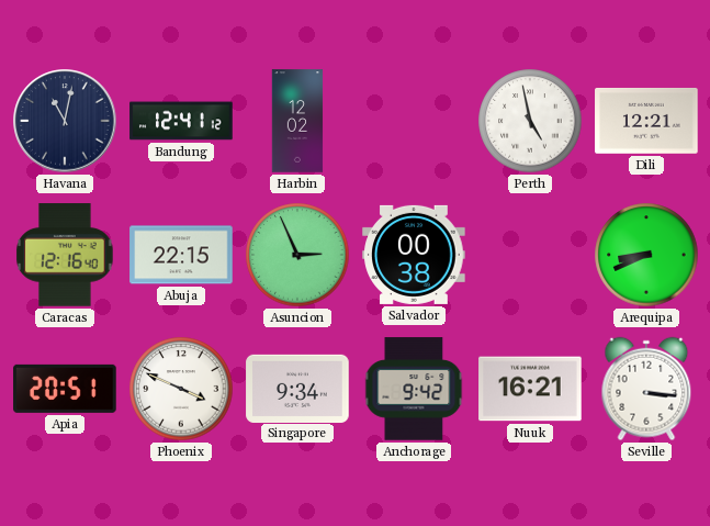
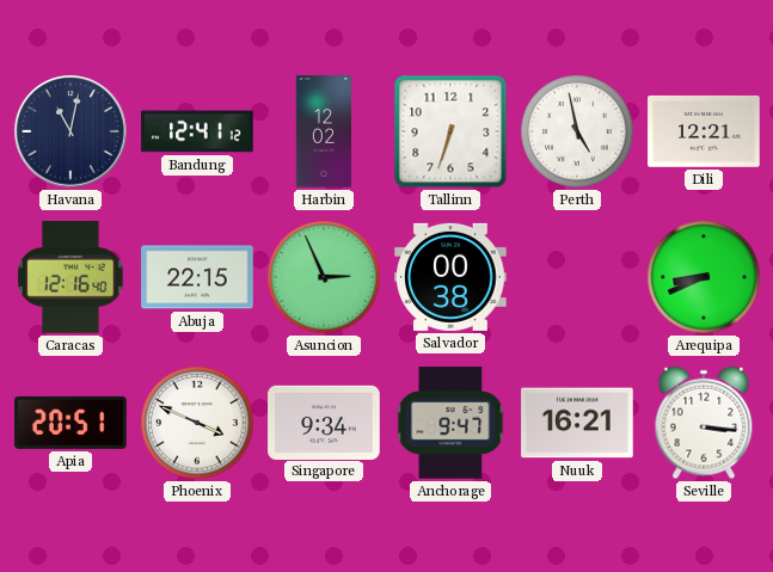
Tallinn: none -> 6:33
Anchorage: 9:42 -> 9:47
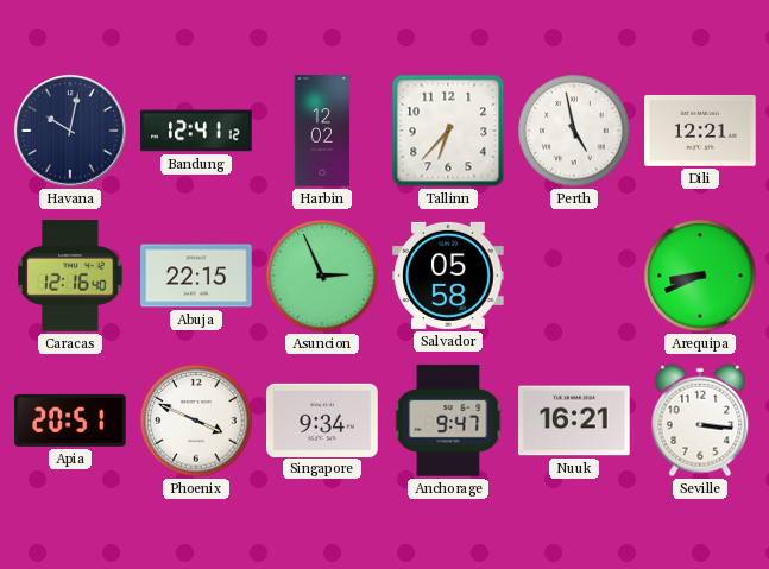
Havana: 11:02 -> 10:02
Tallinn: 6:33 -> 6:37
Salvador: 00:38 -> 05:58
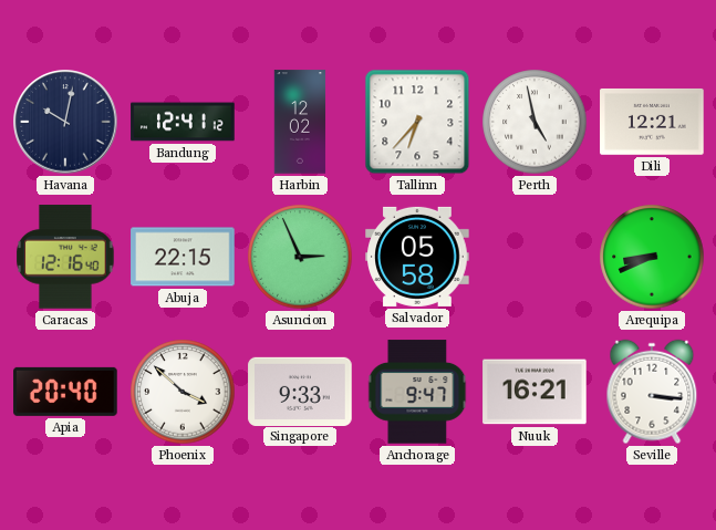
Apia: 20:51 -> 20:40
Phoenix: 3:49 -> 3:52
Singapore: 9:34 -> 9:33
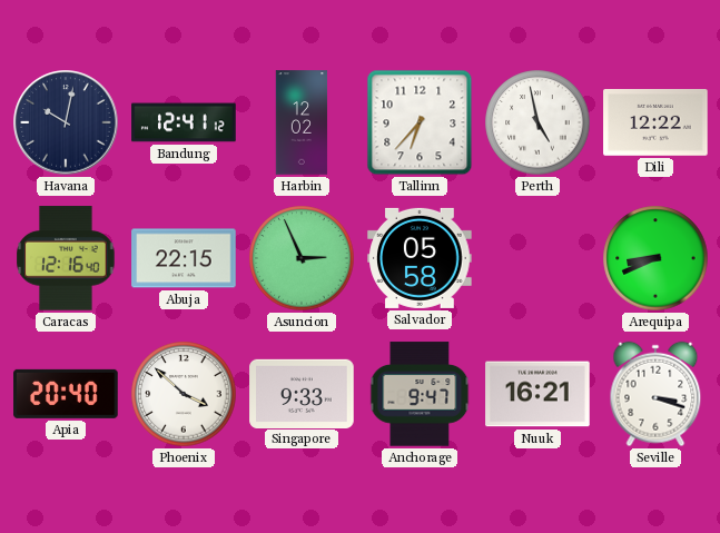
Dili: 12:21 -> 12:22
Seville: 3:16 -> 3:18
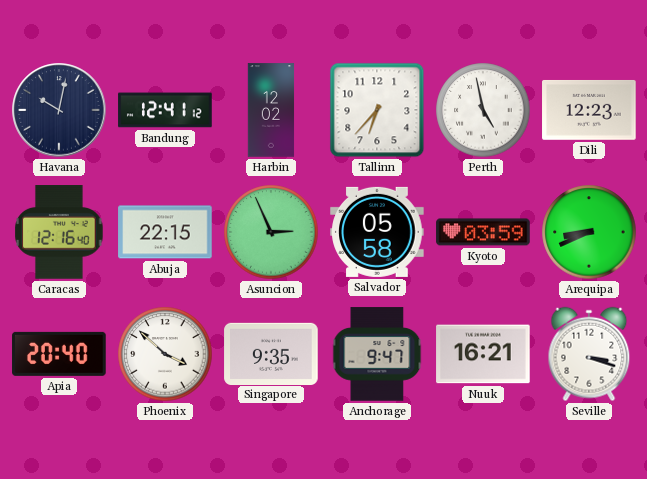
Dili: 12:22 -> 12:23
Kyoto: none -> 03:59
Singapore: 9:33 -> 9:35
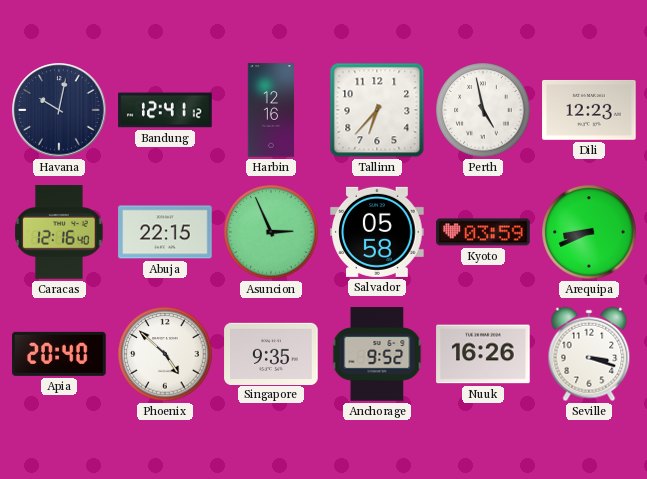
Harbin: 12:02 -> 12:16
Phoenix: 3:52 -> 4:52
Anchorage: 9:47 -> 9:52
Nuuk: 16:21 -> 16:26
